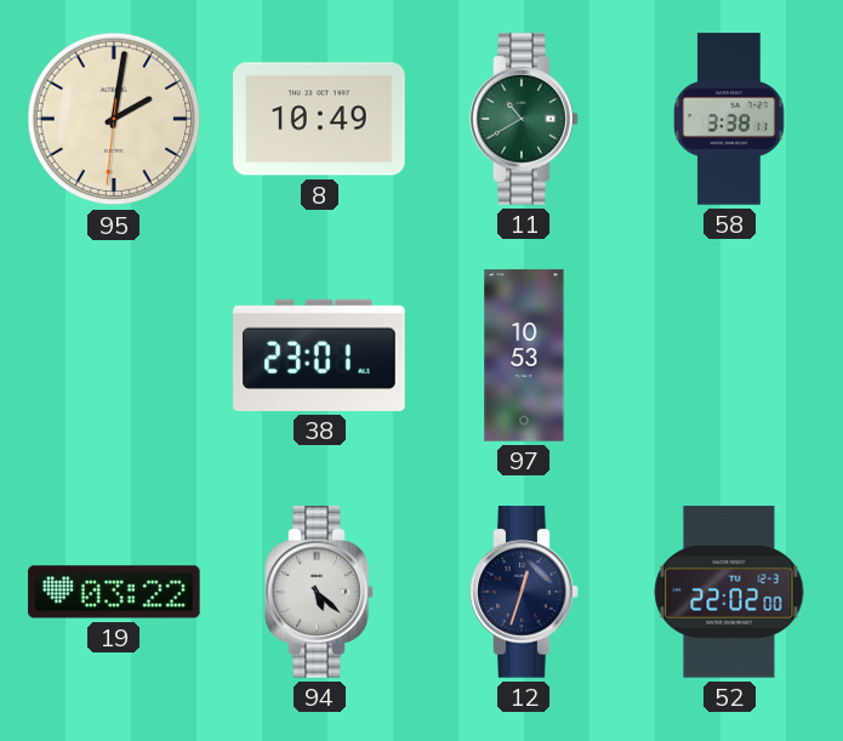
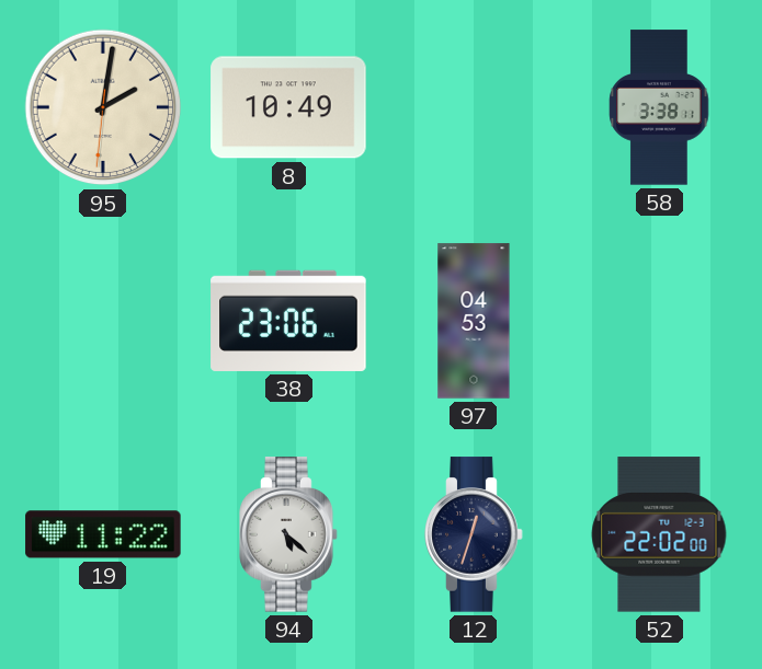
11: 10:40 -> none
38: 23:01 -> 23:06
97: 10:53 -> 04:53
19: 03:22 -> 11:22
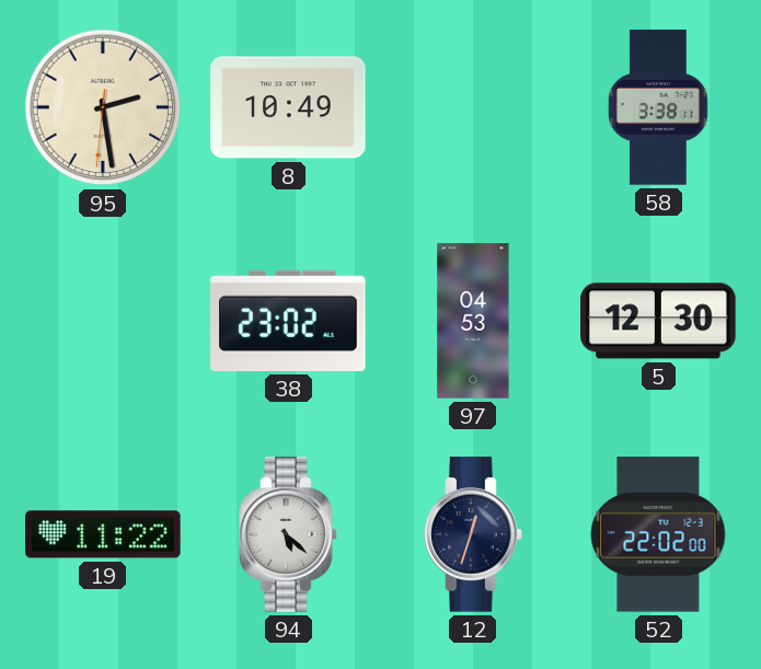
95: 2:01 -> 2:28
38: 23:06 -> 23:02
5: none -> 12:30
